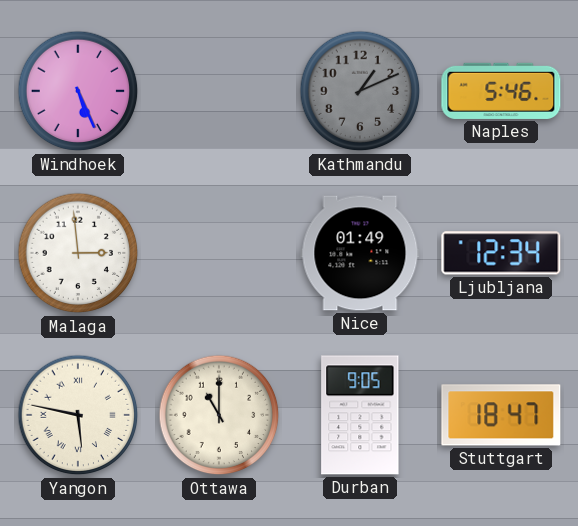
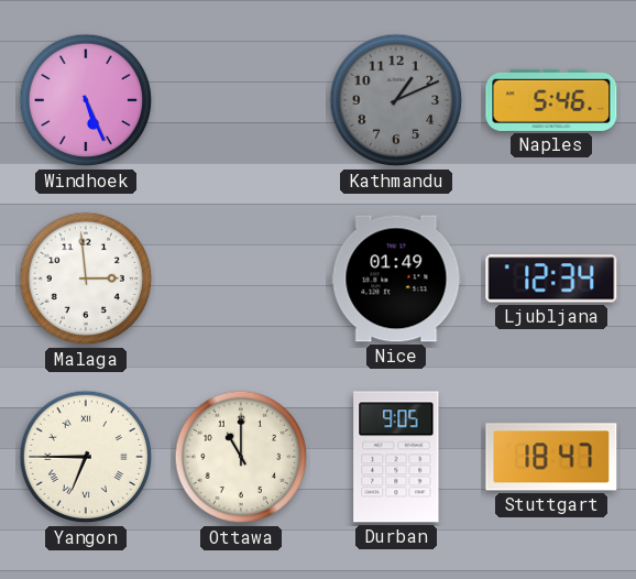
Yangon: 5:47 -> 6:45
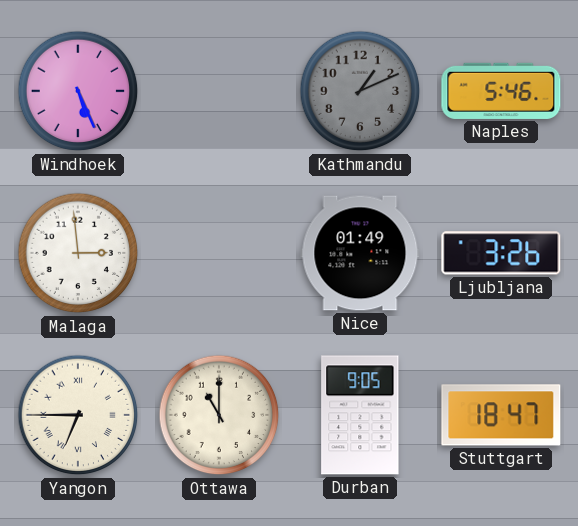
Ljubljana: 12:34 -> 3:26
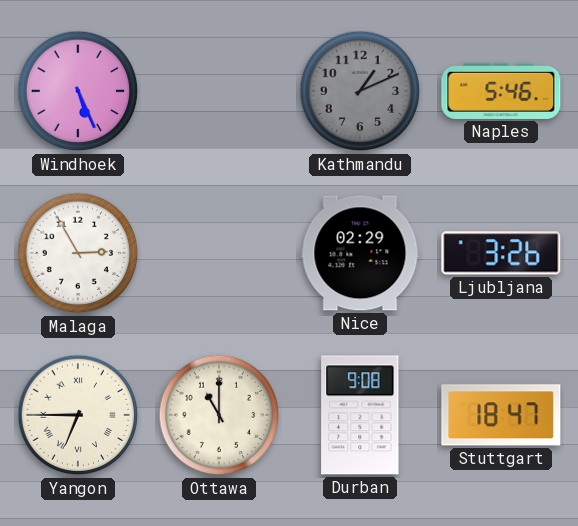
Malaga: 2:59 -> 2:55
Nice: 01:49 -> 02:29
Durban: 9:05 -> 9:08
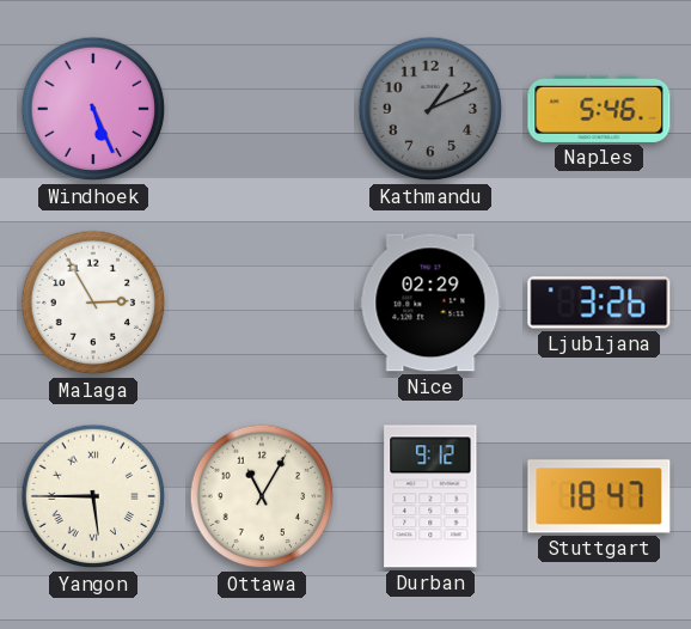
Yangon: 6:45 -> 5:45
Ottawa: 11:00 -> 11:05
Durban: 9:08 -> 9:12
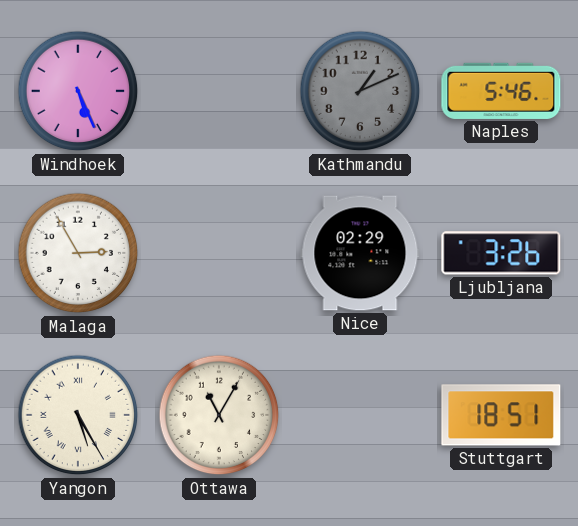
Yangon: 5:45 -> 5:25
Durban: 9:12 -> none
Stuttgart: 18:47 -> 18:51
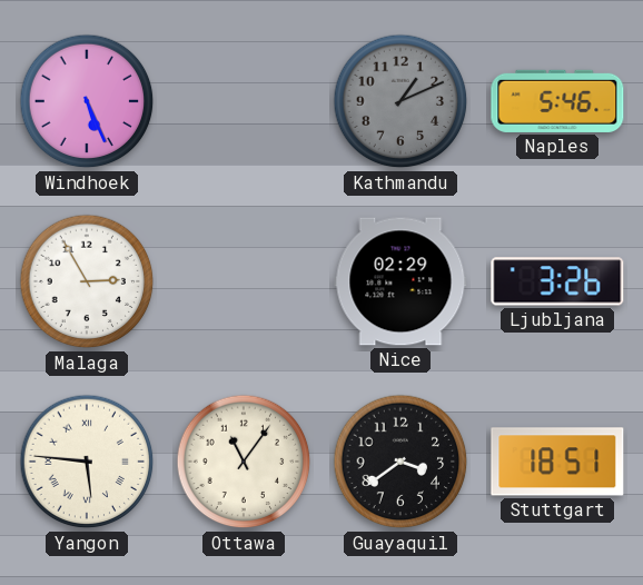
Yangon: 5:25 -> 5:46
Ottawa: 11:05 -> 11:06
Guayaquil: none -> 3:39
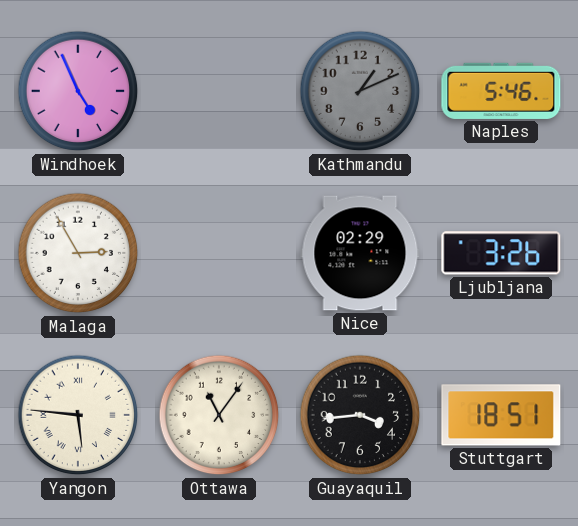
Windhoek: 5:26 -> 4:56
Guayaquil: 3:39 -> 3:44
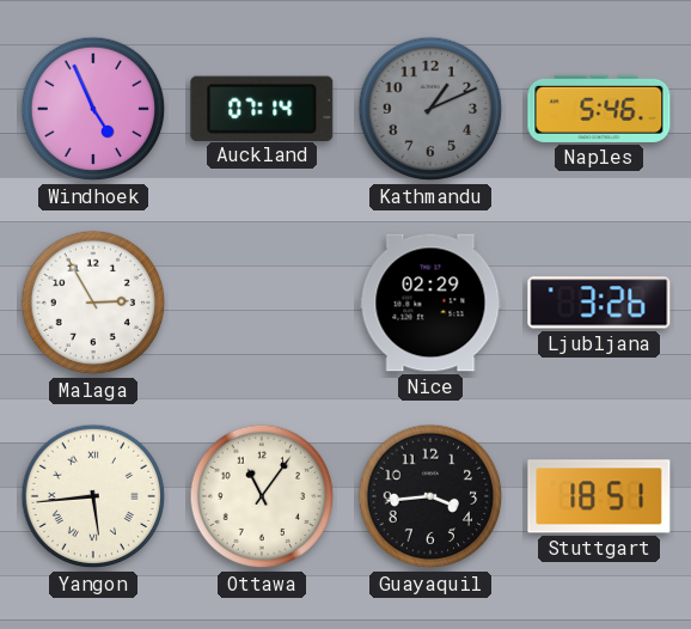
Auckland: none -> 07:14
Yangon: 5:46 -> 5:44
